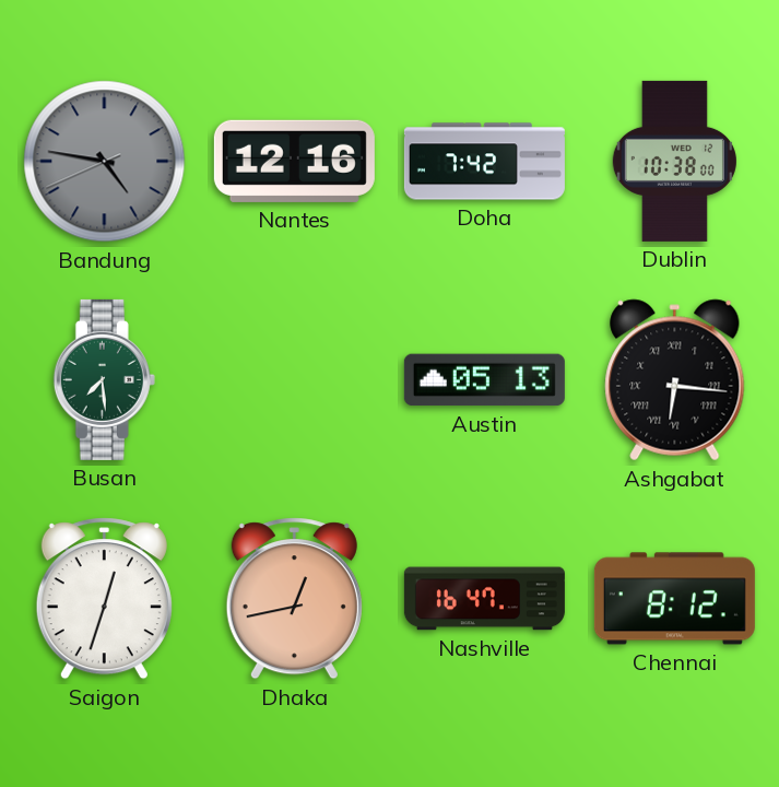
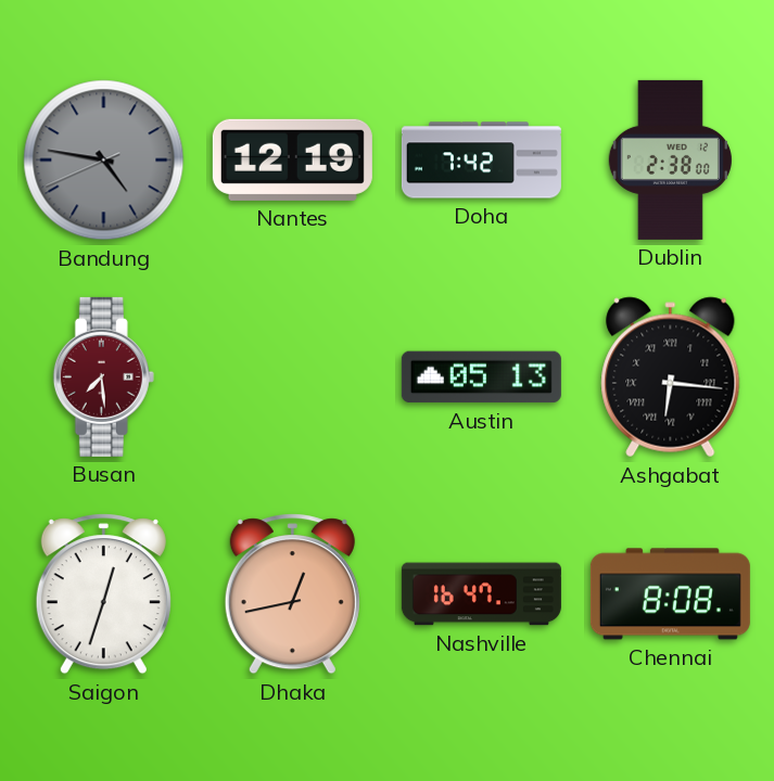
Nantes: 12:16 -> 12:19
Dublin: 10:38 -> 2:38
Busan dial: green -> burgundy
Chennai: 8:12 -> 8:08
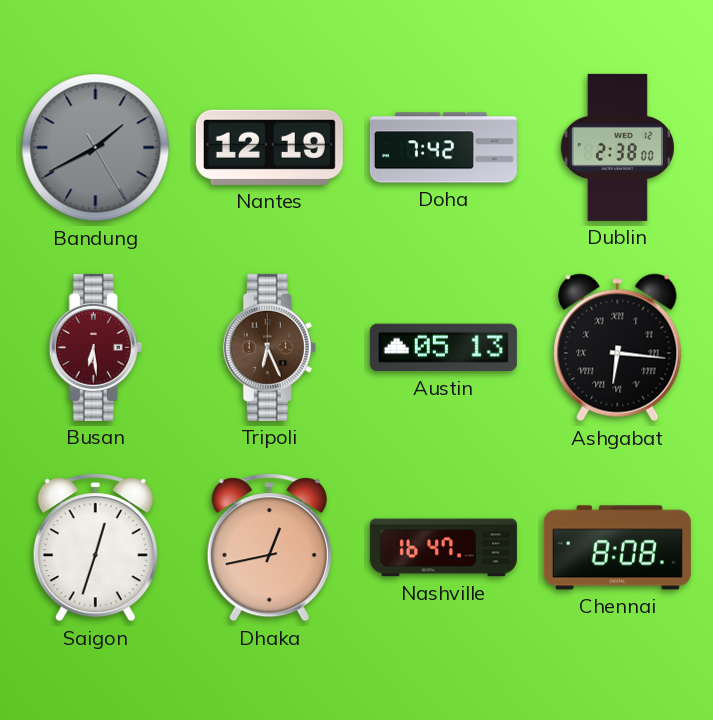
Bandung: 4:46 -> 1:40
Busan: 7:29 -> 6:29
Tripoli: none -> 6:26
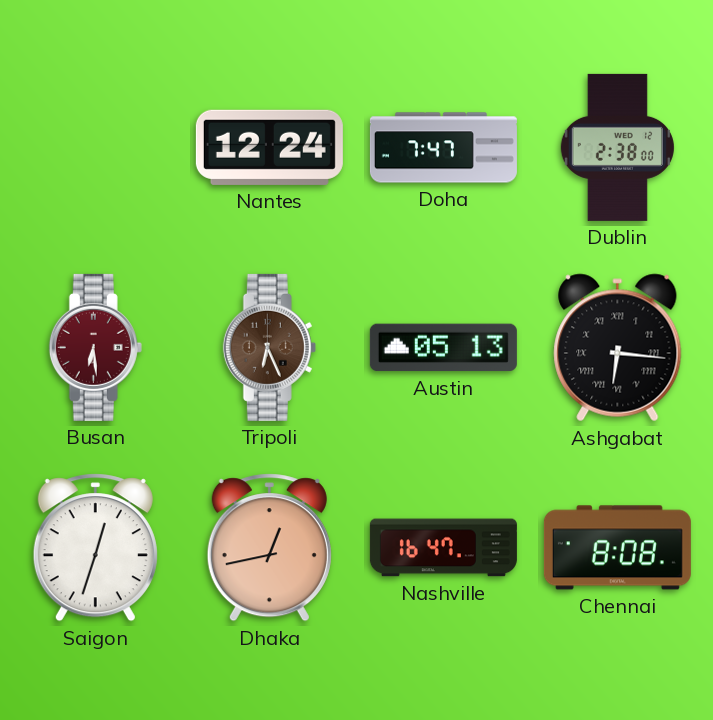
Bandung: 1:40 -> none
Nantes: 12:19 -> 12:24
Doha: 7:42 -> 7:47
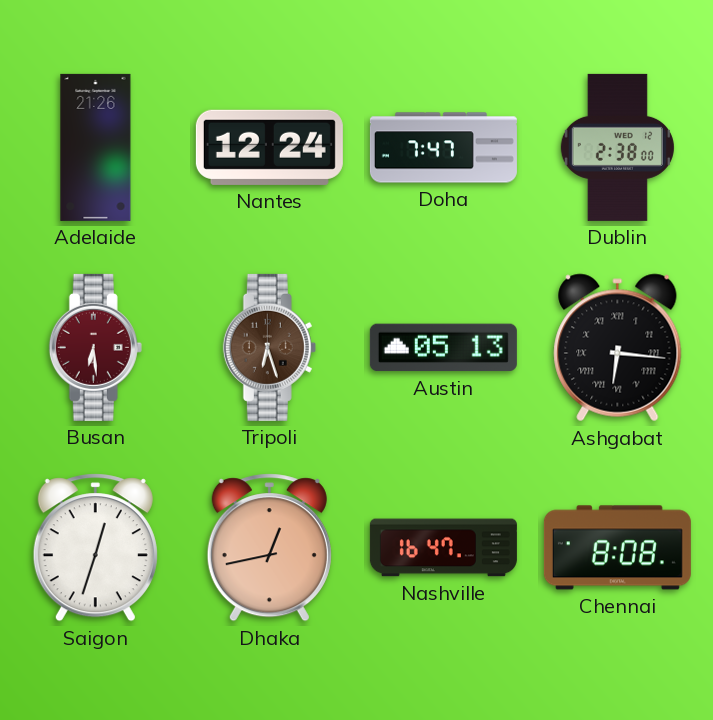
Adelaide: none -> 21:26
Tripoli: 6:26 -> 6:27
